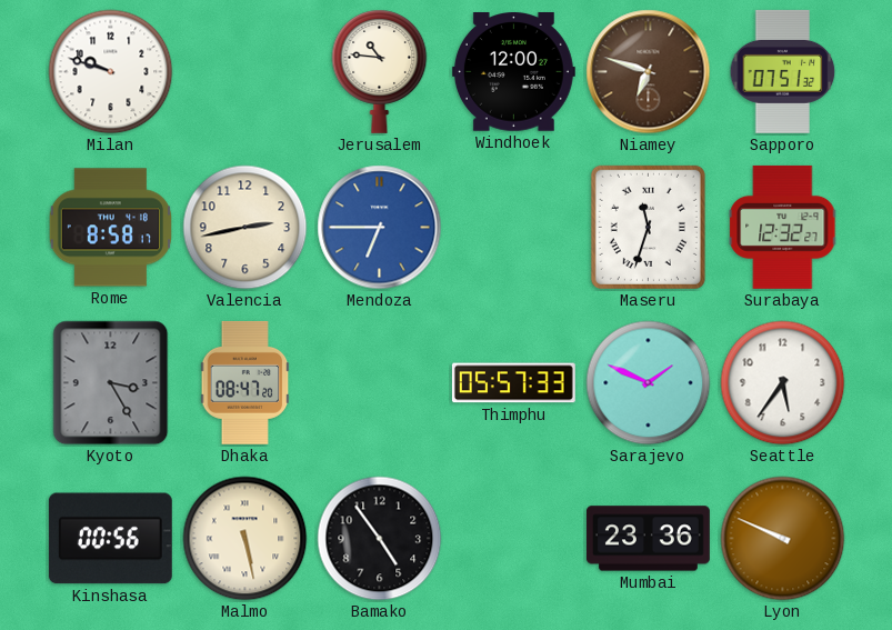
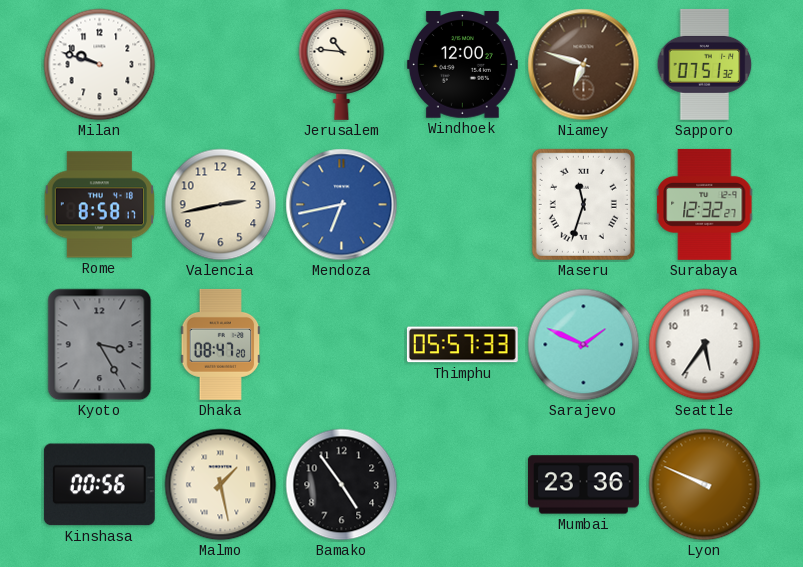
Mendoza: 6:45 -> 6:43
Malmo: 5:28 -> 1:28
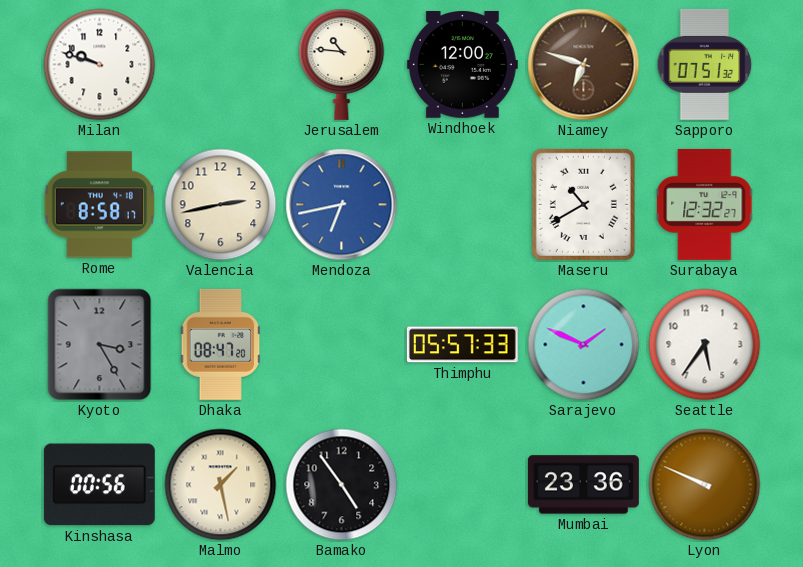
Maseru: 11:33 -> 10:40
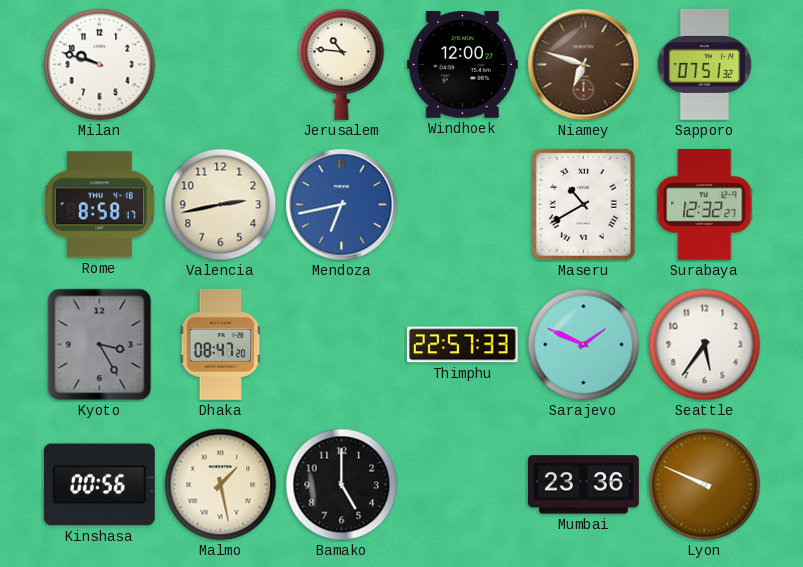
Thimphu: 05:57 -> 22:57
Bamako: 4:54 -> 5:00
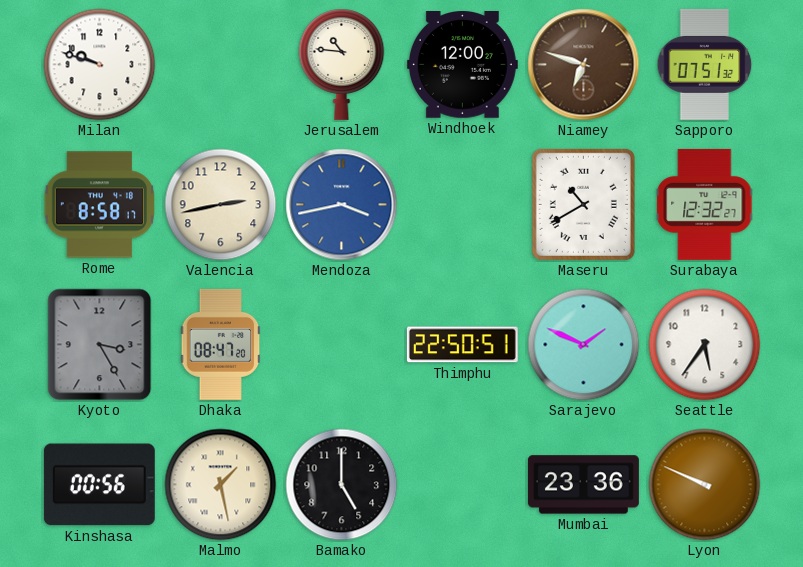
Mendoza: 6:43 -> 3:43
Thimphu: 22:57 -> 22:50
